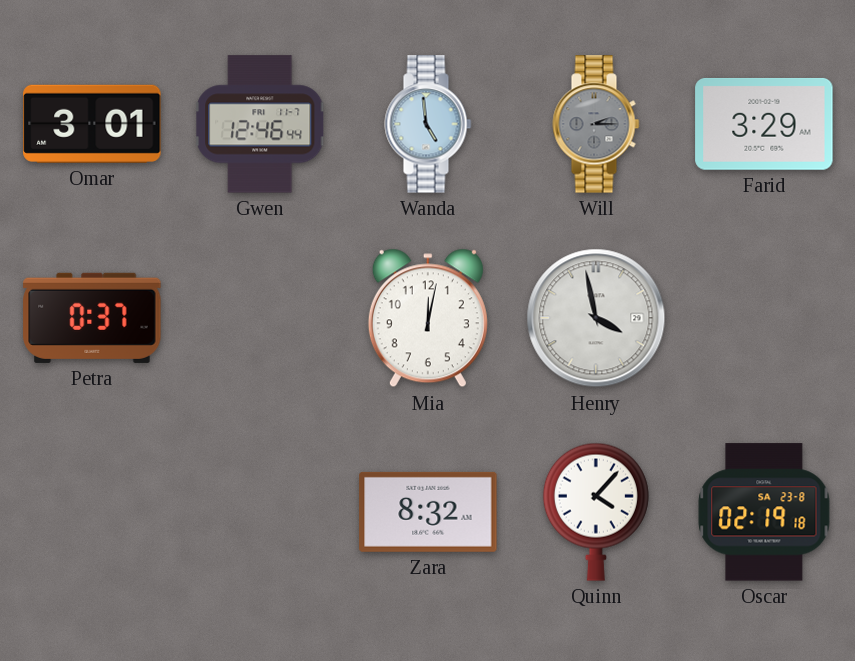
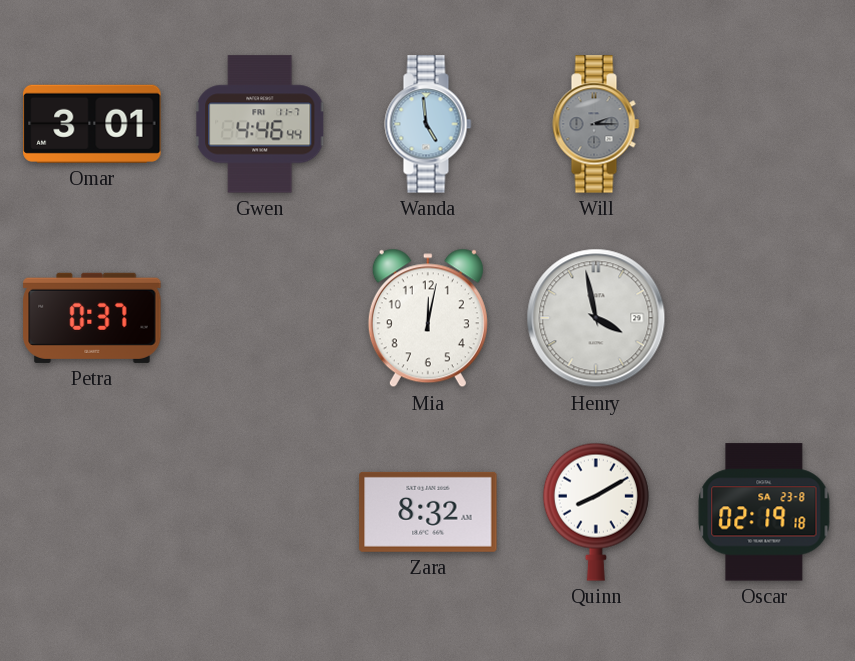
Gwen: 12:46 -> 4:46
Farid: 3:29 -> none
Quinn: 4:07 -> 8:10
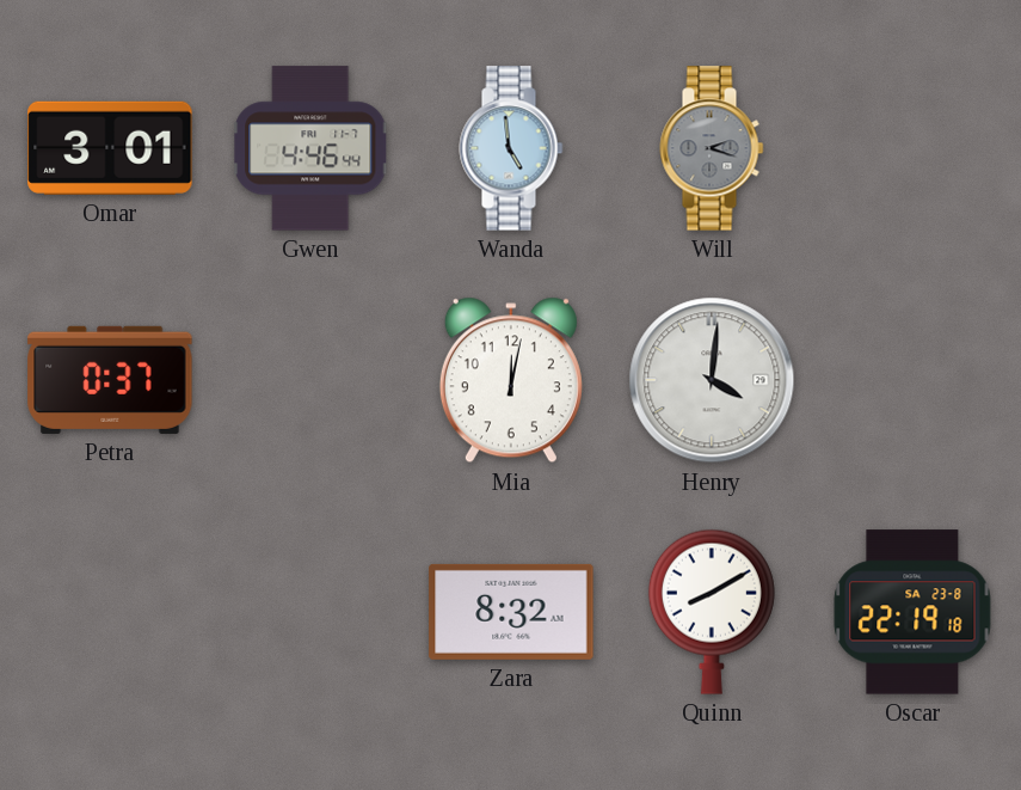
Will: 2:15 -> 2:18
Henry: 3:58 -> 4:01
Oscar: 02:19 -> 22:19
